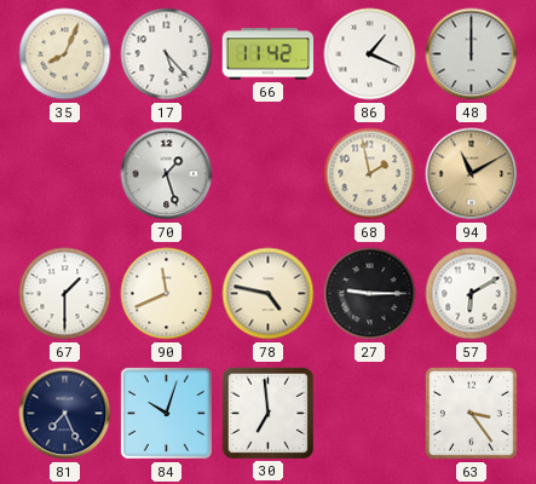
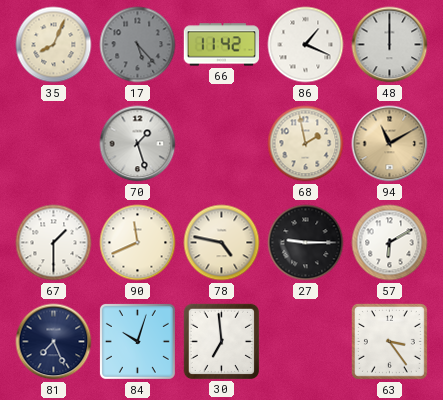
17 dial: white -> grey
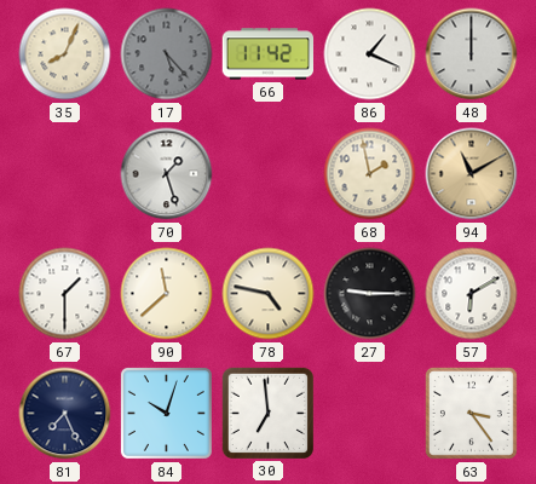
90: 11:41 -> 11:38
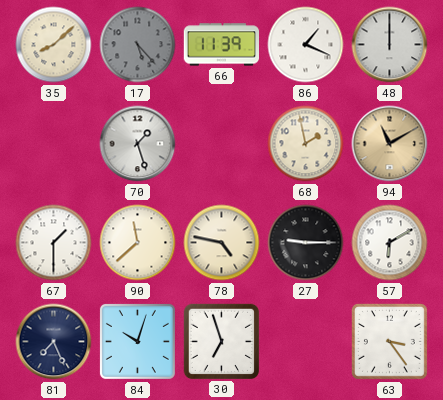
35: 8:04 -> 8:08
66: 11:42 -> 11:39
30: 6:59 -> 6:57
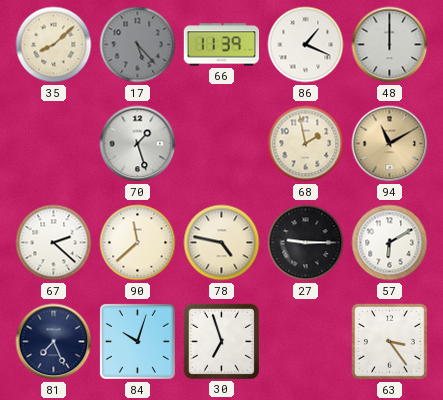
67: 1:30 -> 2:22
